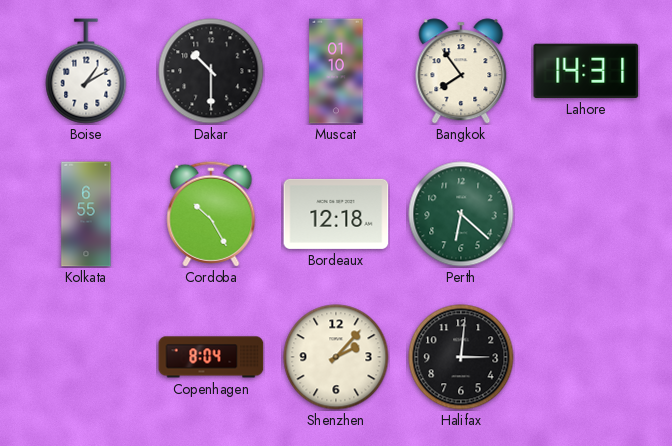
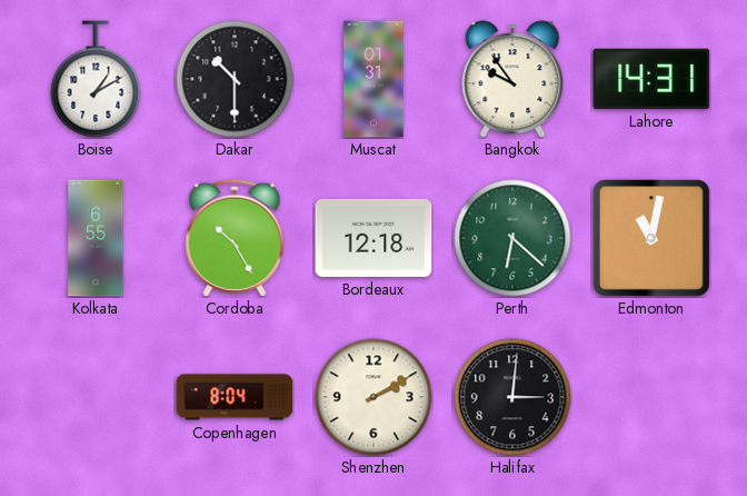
Muscat: 01:10 -> 01:31
Bangkok: 7:54 -> 9:54
Edmonton: none -> 11:02
Shenzhen: 2:07 -> 2:10
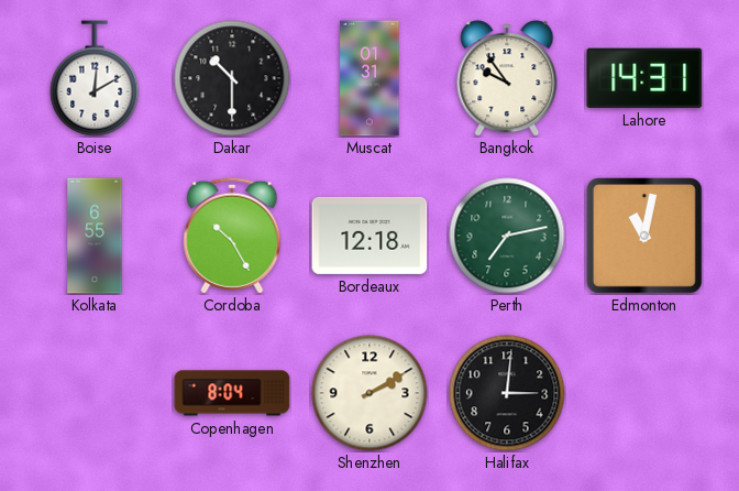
Boise: 1:10 -> 12:10
Perth: 6:22 -> 7:13
